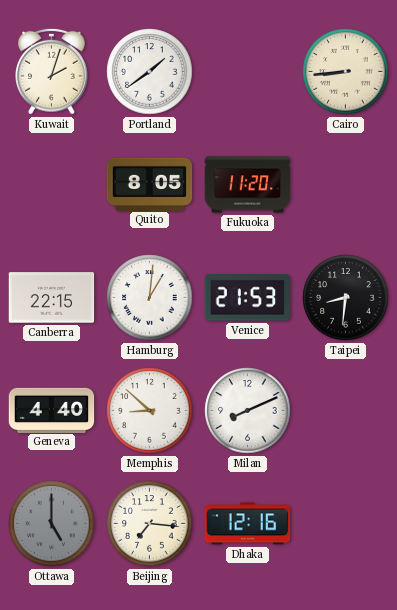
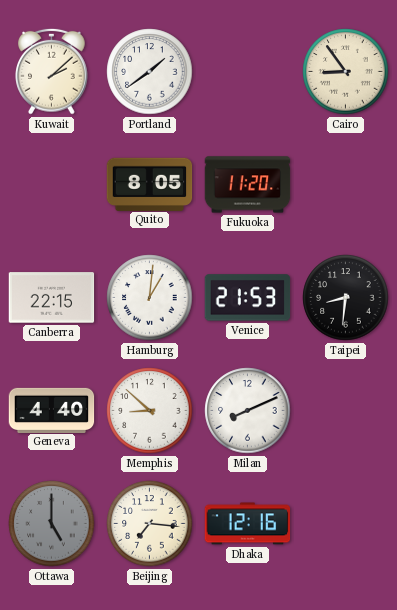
Kuwait: 2:03 -> 2:08
Cairo: 8:44 -> 8:54
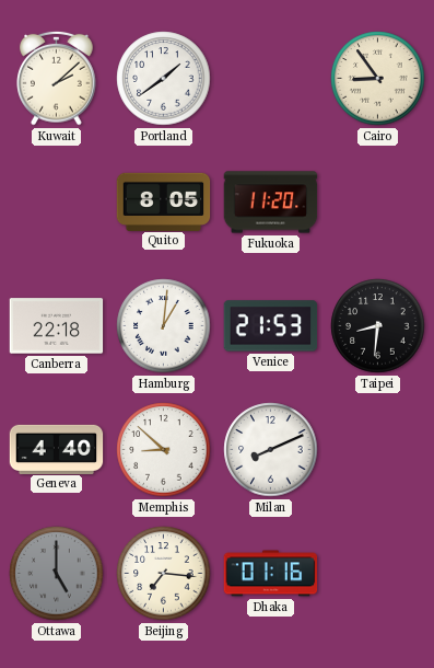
Canberra: 22:15 -> 22:18
Dhaka: 12:16 -> 01:16
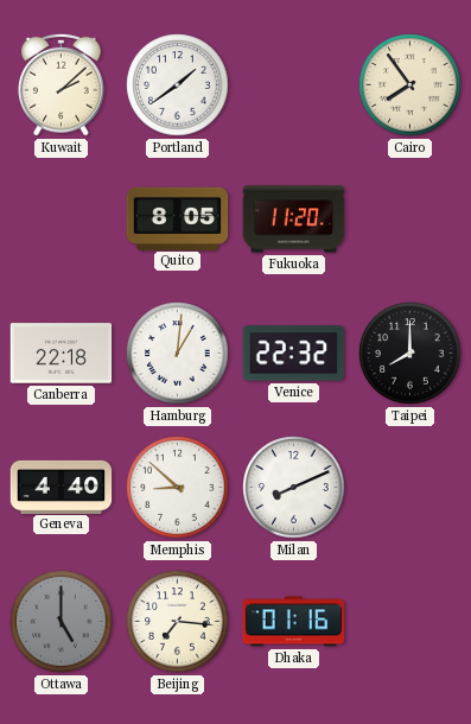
Cairo: 8:54 -> 7:54
Venice: 21:53 -> 22:32
Taipei: 8:31 -> 8:00
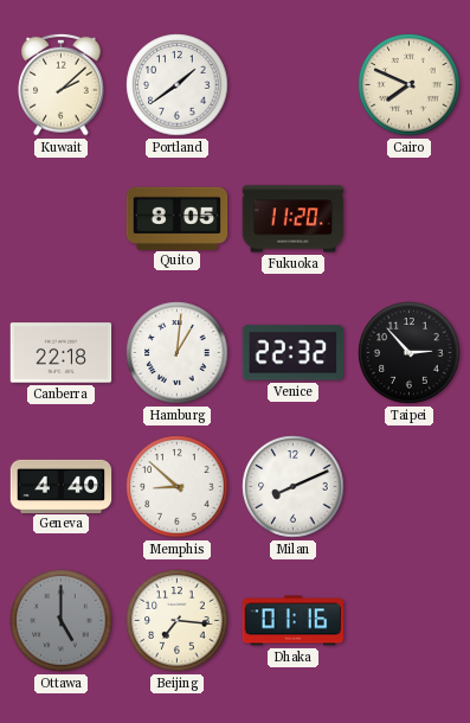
Cairo: 7:54 -> 7:49
Taipei: 8:00 -> 2:53
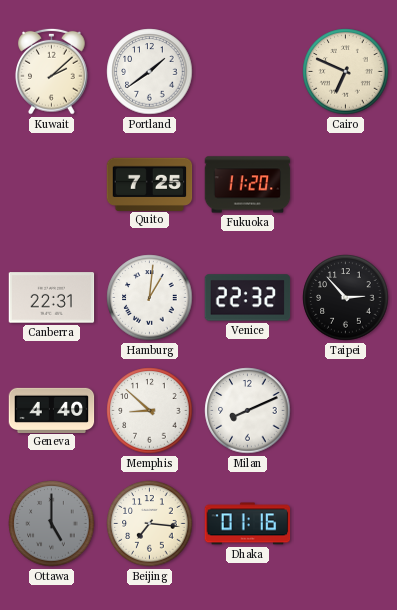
Cairo: 7:49 -> 6:49
Quito: 8:05 -> 7:25
Canberra: 22:18 -> 22:31
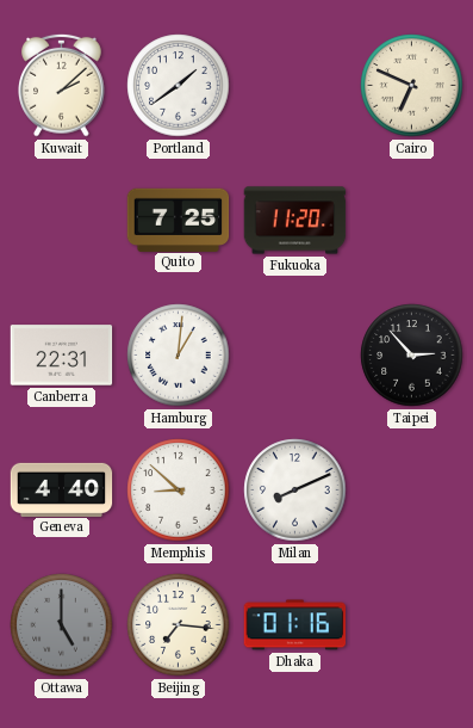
Venice: 22:32 -> none
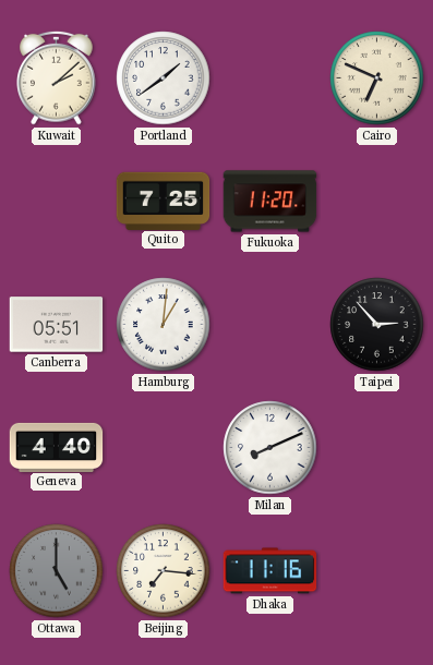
Canberra: 22:31 -> 05:51
Memphis: 8:52 -> none
Dhaka: 01:16 -> 11:16
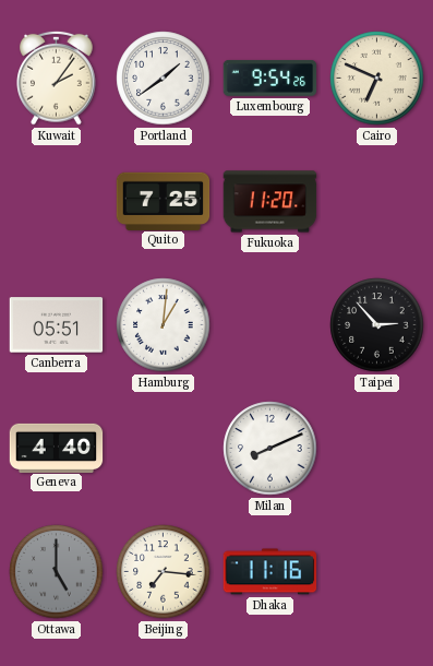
Kuwait: 2:08 -> 2:06
Luxembourg: none -> 9:54
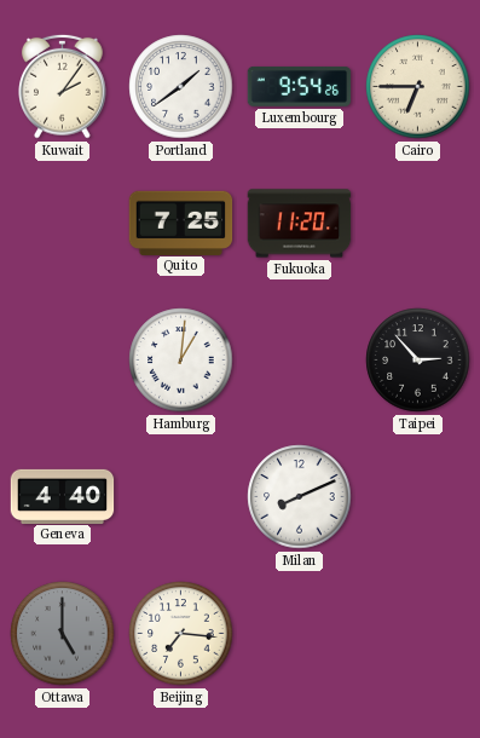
Cairo: 6:49 -> 6:45
Canberra: 05:51 -> none
Dhaka: 11:16 -> none
